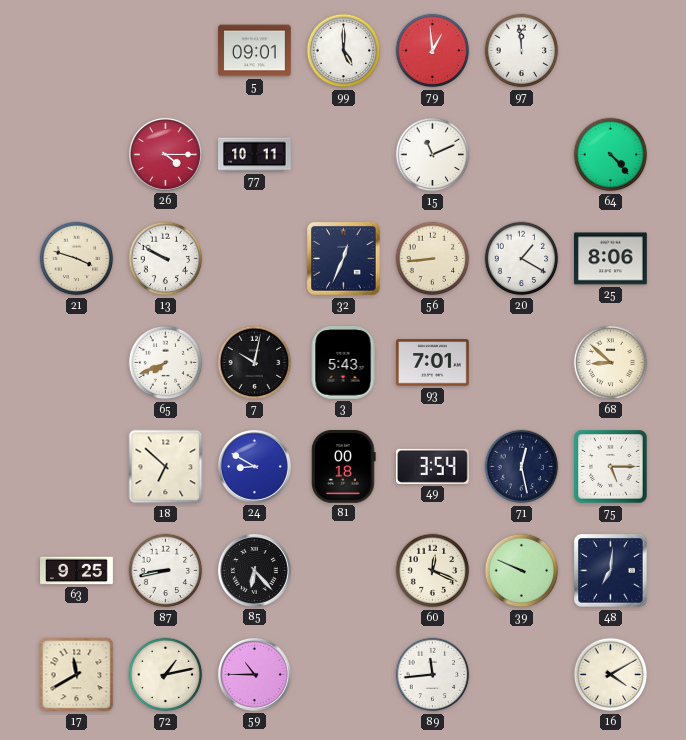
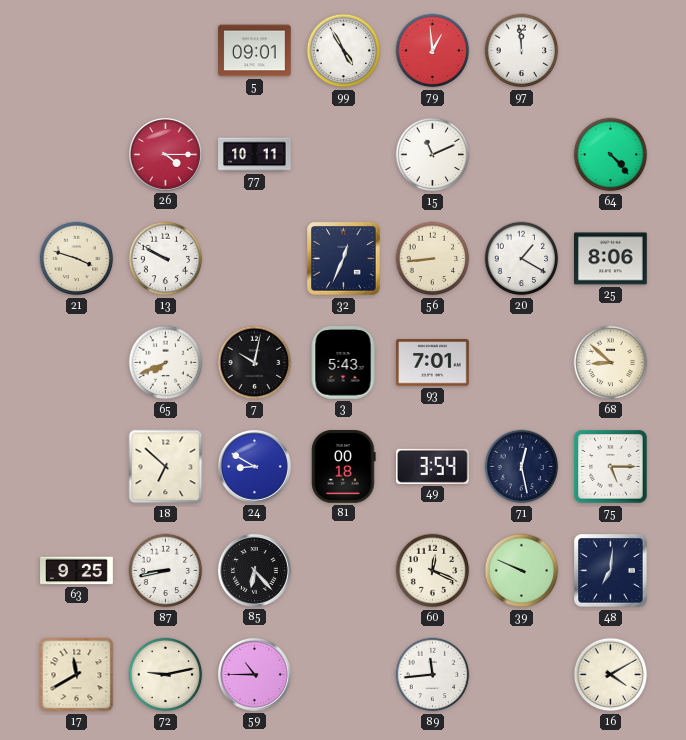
99: 5:00 -> 4:55
72: 1:13 -> 9:13
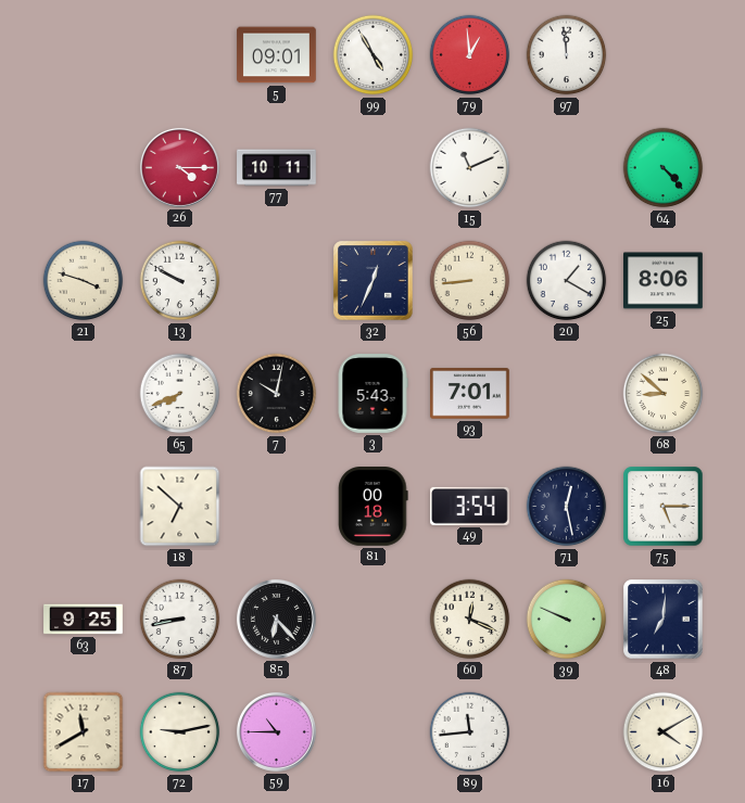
24: 8:50 -> none
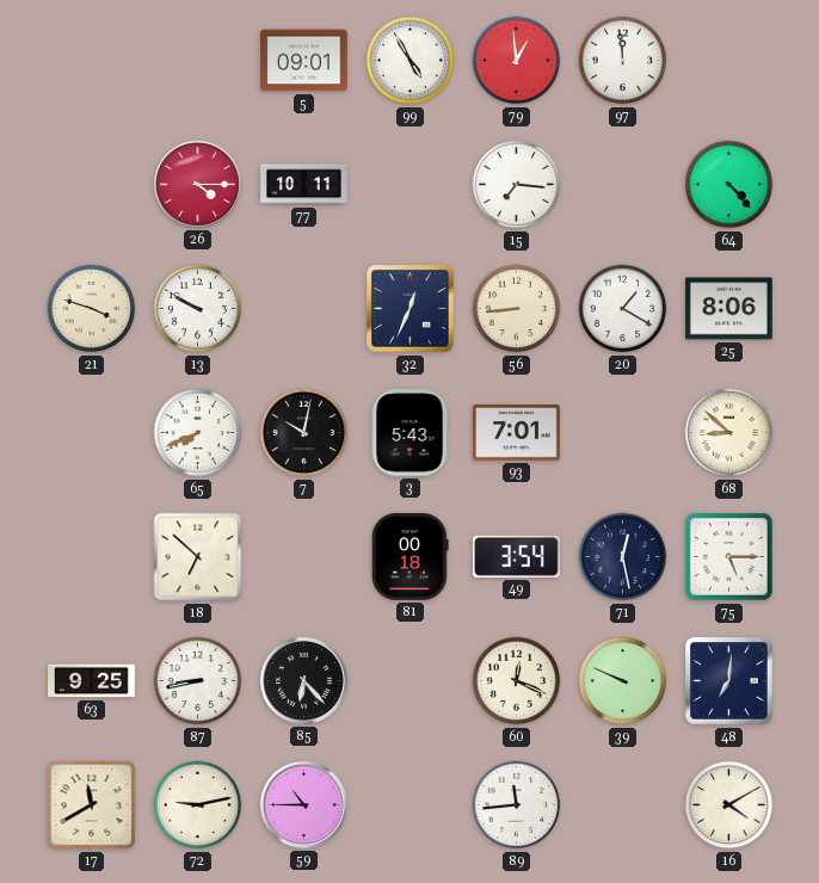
15: 11:11 -> 7:16
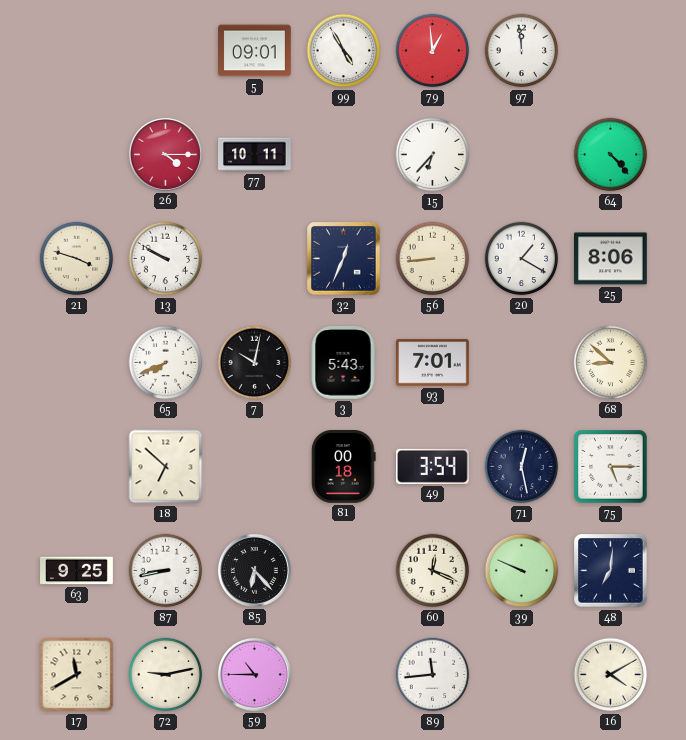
15: 7:16 -> 6:37
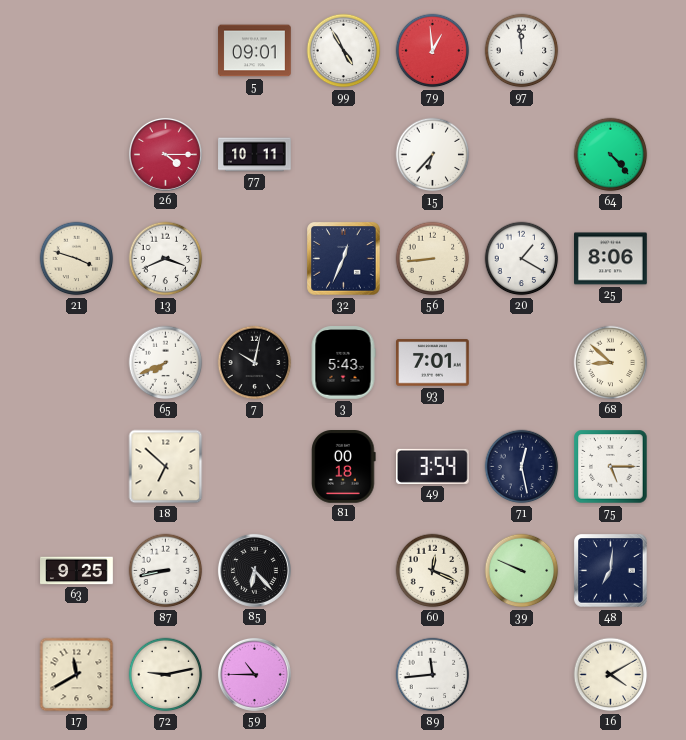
13: 9:50 -> 3:41
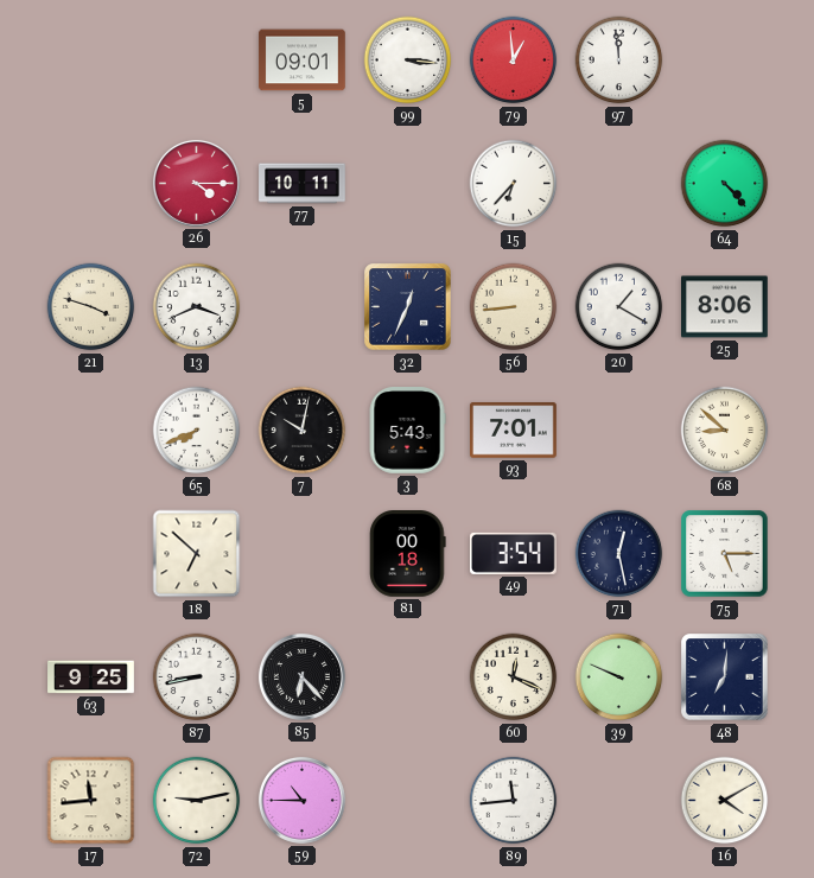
99: 4:55 -> 3:16
17: 11:40 -> 11:44
